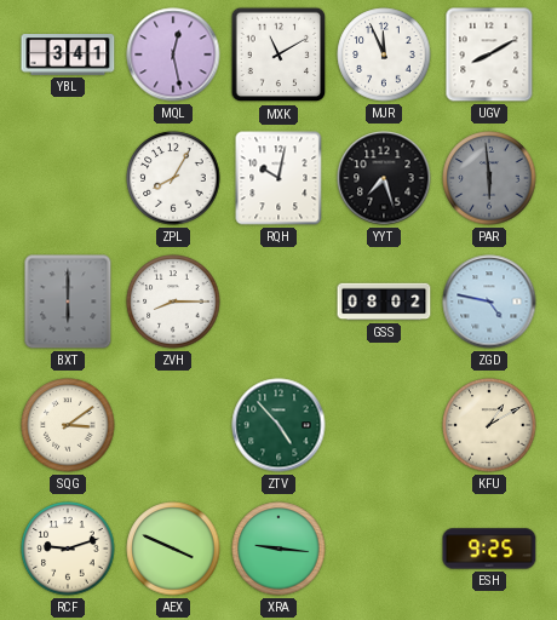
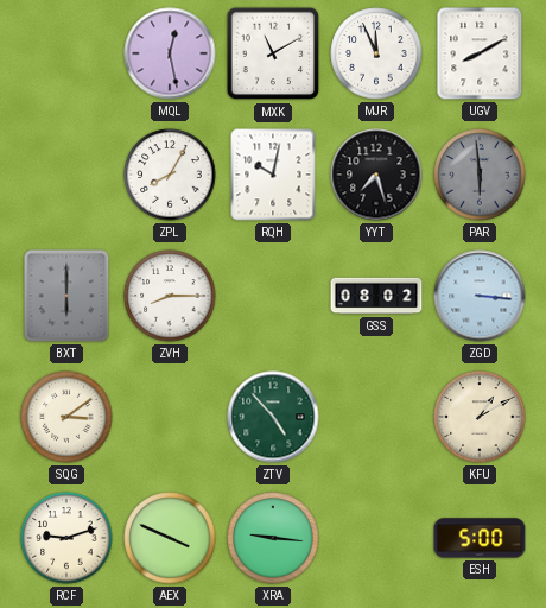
YBL: 3:41 -> none
ZGD: 4:47 -> 3:16
ESH: 9:25 -> 5:00
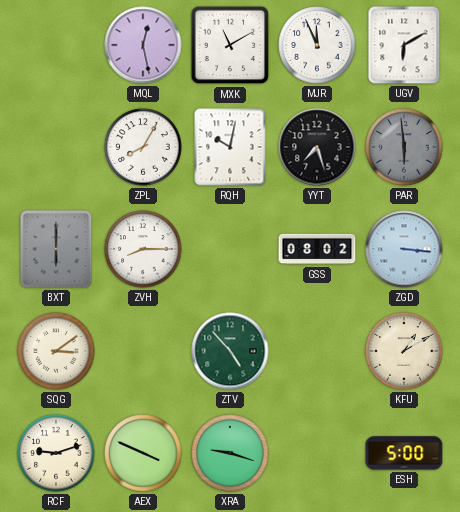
UGV: 8:10 -> 6:10
XRA: 9:16 -> 9:18
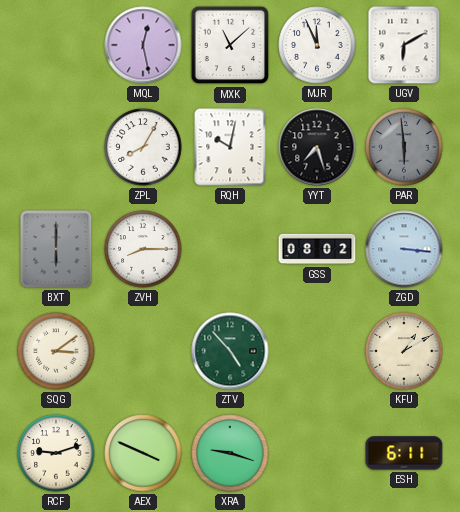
MXK: 11:10 -> 11:08
ESH: 5:00 -> 6:11
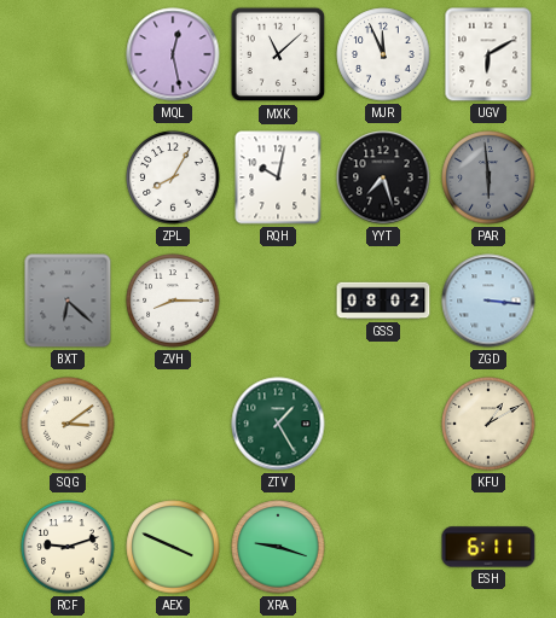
BXT: 6:00 -> 6:22
ZTV: 4:53 -> 1:25
